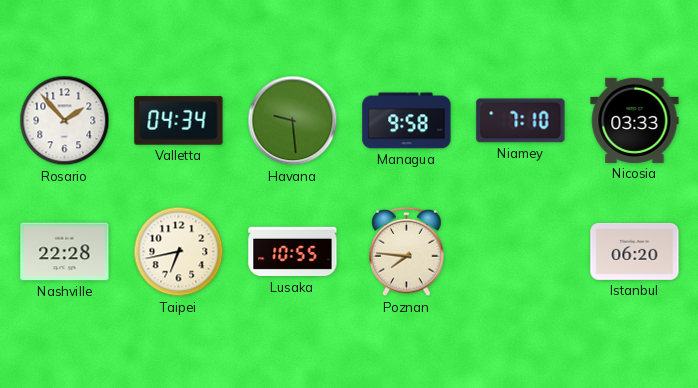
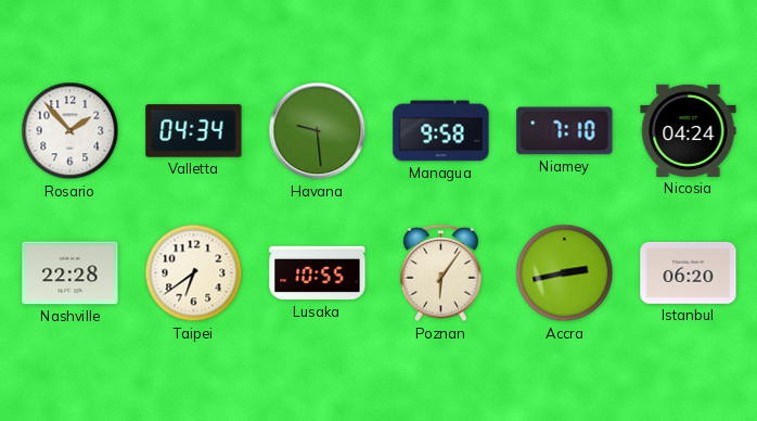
Nicosia: 03:33 -> 04:24
Taipei: 6:43 -> 6:39
Poznan: 7:46 -> 6:06
Accra: none -> 2:43
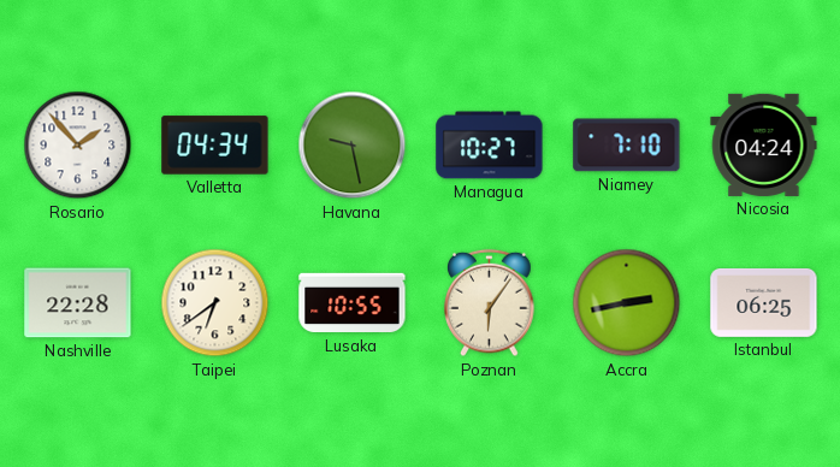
Havana: 9:29 -> 9:28
Managua: 9:58 -> 10:27
Istanbul: 06:20 -> 06:25
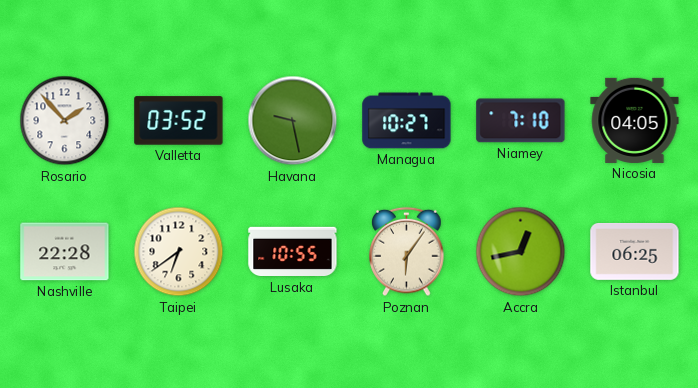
Valletta: 04:34 -> 03:52
Nicosia: 04:24 -> 04:05
Accra: 2:43 -> 12:43
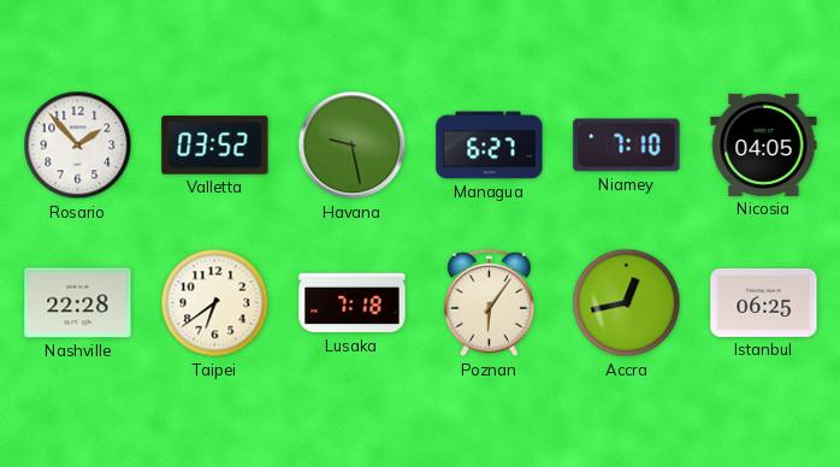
Managua: 10:27 -> 6:27
Lusaka: 10:55 -> 7:18
